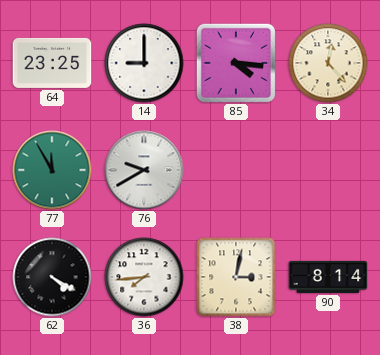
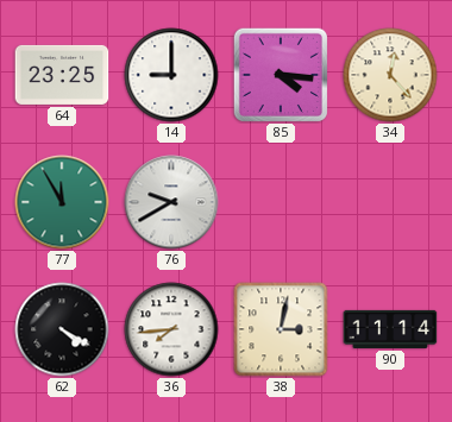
90: 8:14 -> 11:14
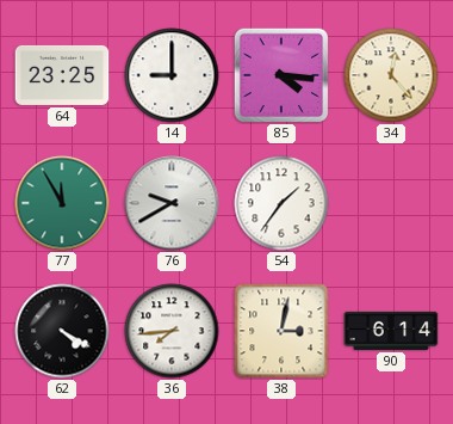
54: none -> 1:36
90: 11:14 -> 6:14
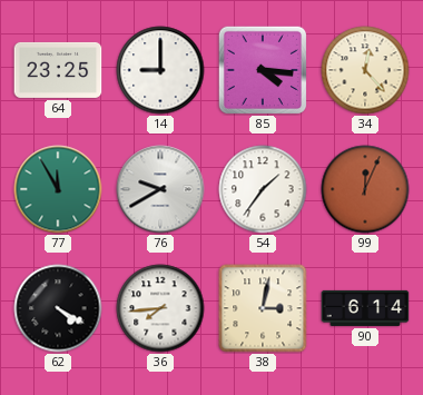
99: none -> 12:04
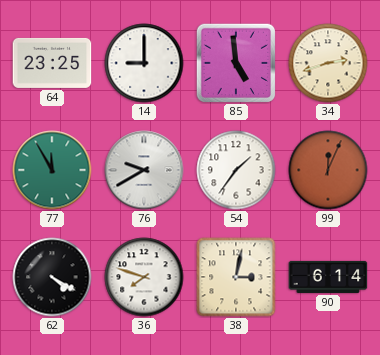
85: 4:16 -> 4:59
34: 12:23 -> 2:42
36: 7:44 -> 7:48
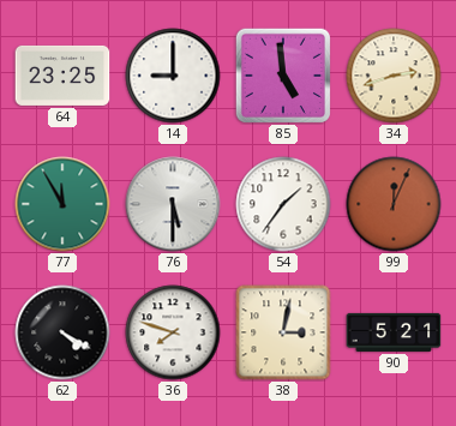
76: 9:40 -> 5:30
90: 6:14 -> 5:21
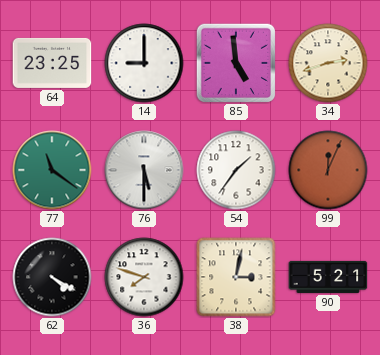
77: 11:55 -> 11:21
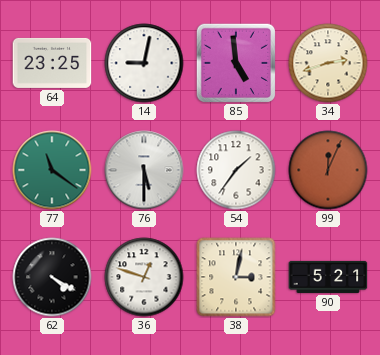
14: 9:00 -> 9:02
36: 7:48 -> 12:48
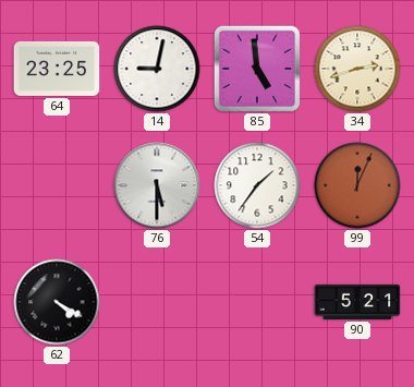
77: 11:21 -> none
36: 12:48 -> none
38: 3:02 -> none
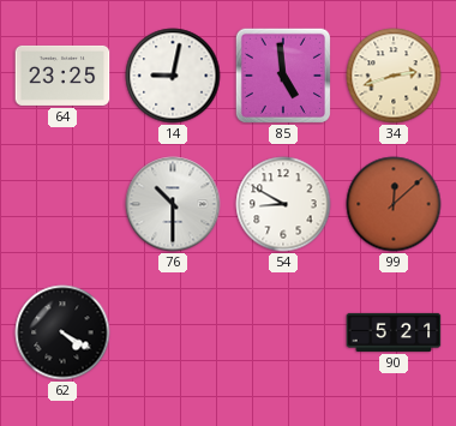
76: 5:30 -> 10:30
54: 1:36 -> 8:50
99: 12:04 -> 12:08
